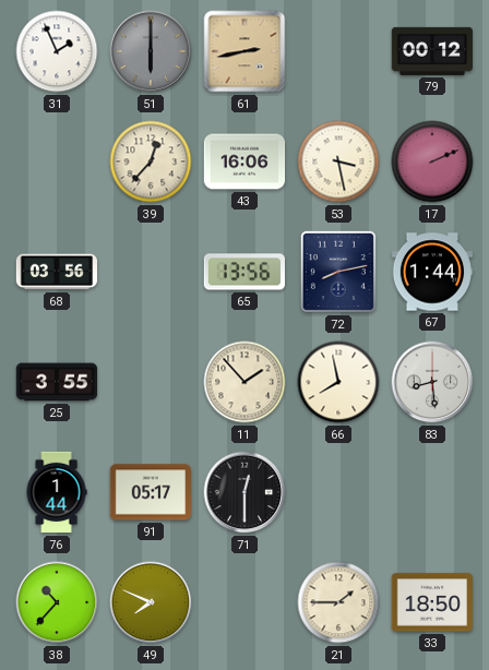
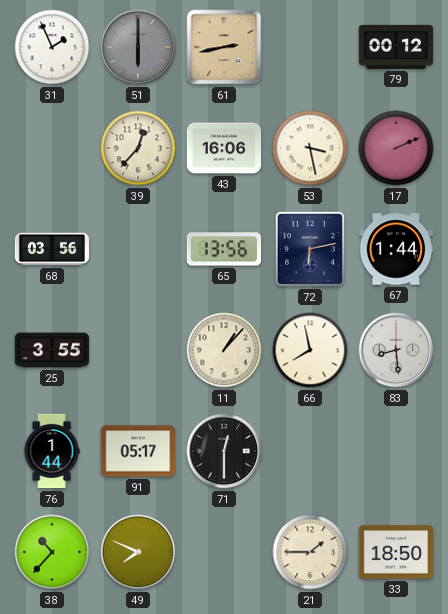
72: 8:13 -> 6:13
11: 1:53 -> 1:07
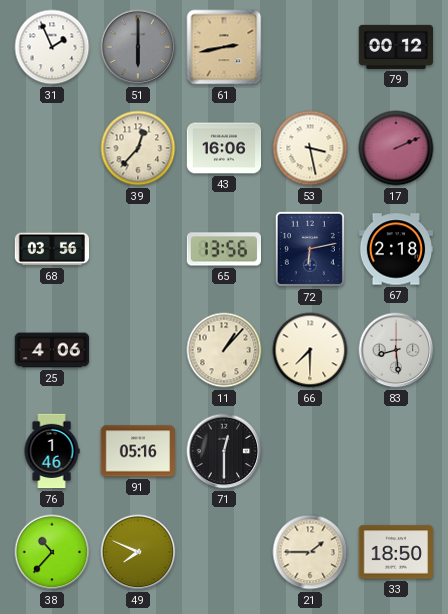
67: 1:44 -> 2:18
25: 3:55 -> 4:06
66: 7:58 -> 7:30
76: 1:44 -> 1:46
91: 05:17 -> 05:16
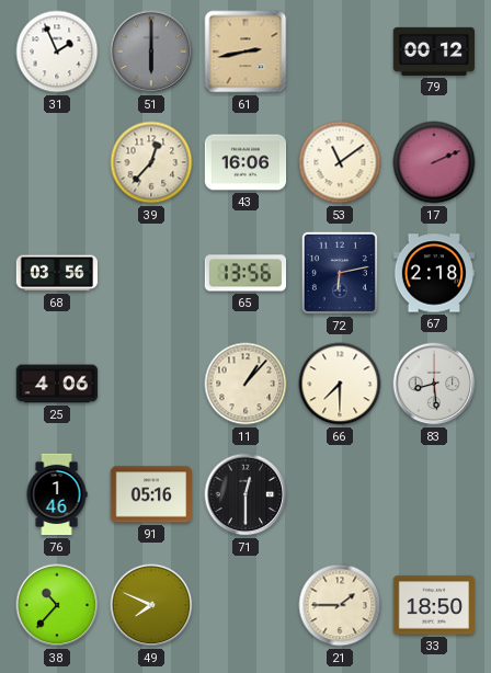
53: 3:28 -> 11:09
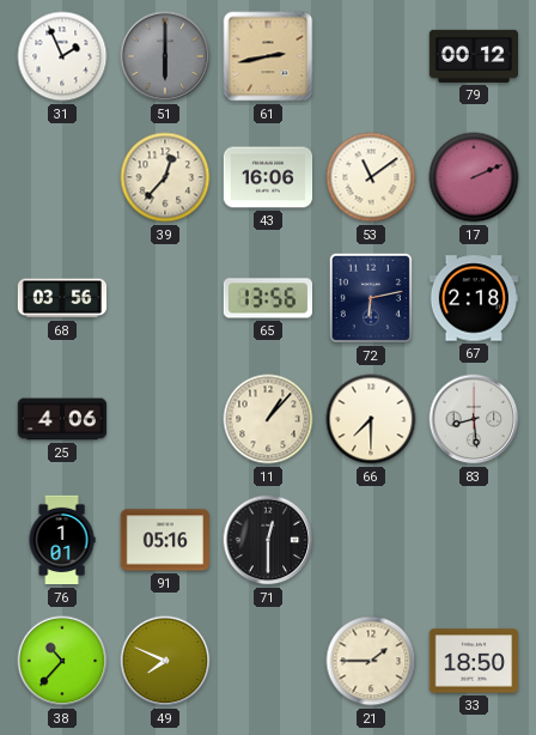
76: 1:46 -> 1:01
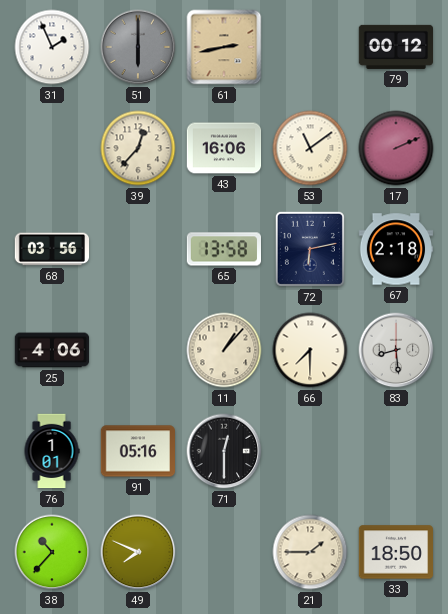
65: 13:56 -> 13:58
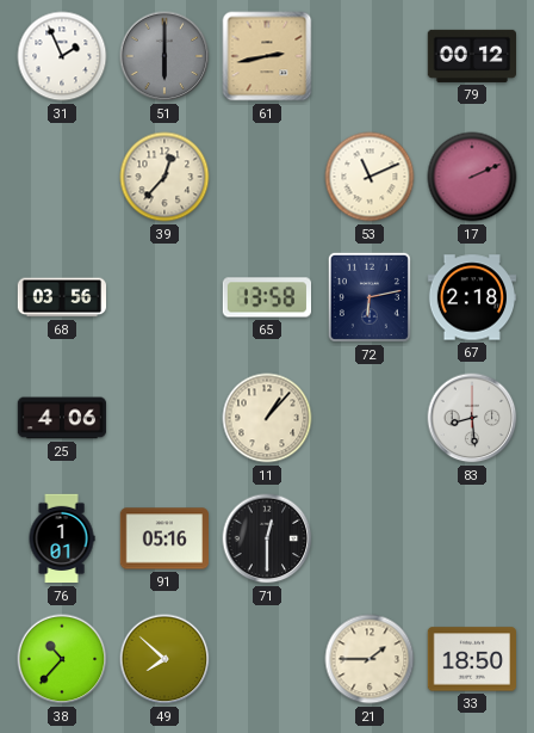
43: 16:06 -> none
53: 11:09 -> 11:11
66: 7:30 -> none
49: 7:49 -> 7:52
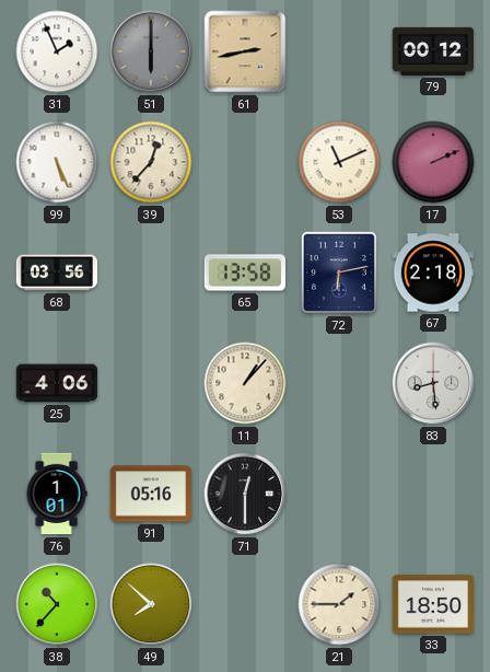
99: none -> 5:26
